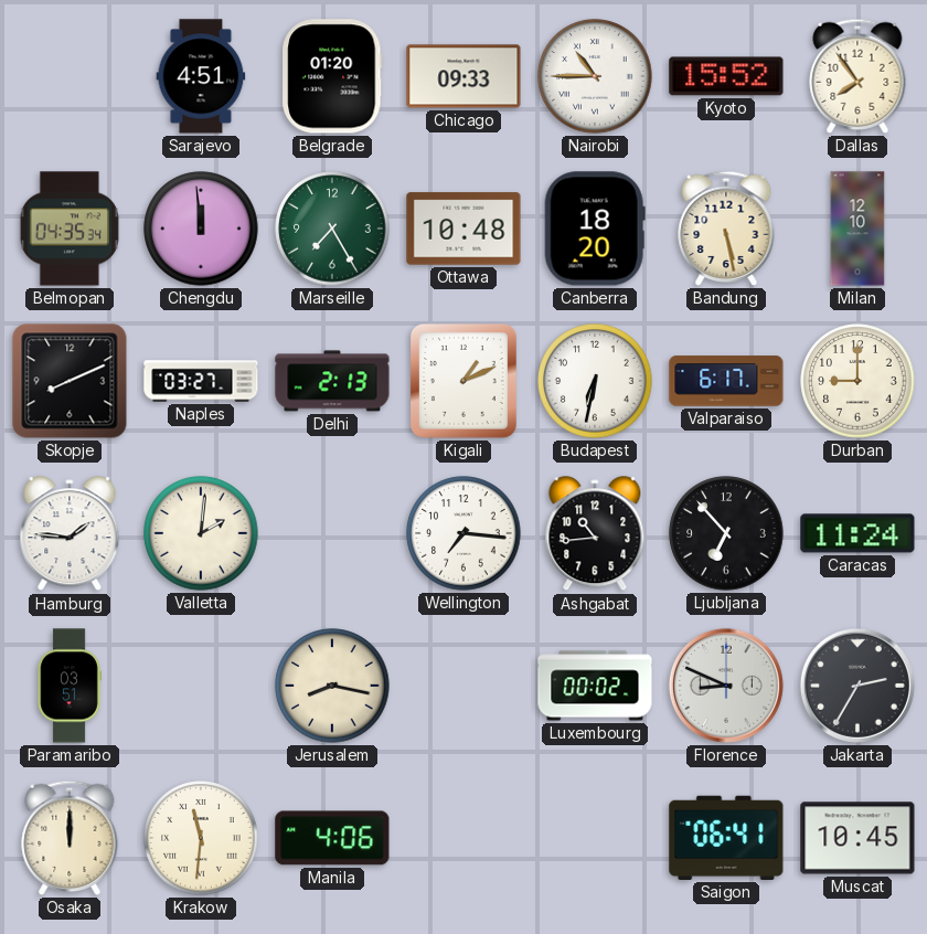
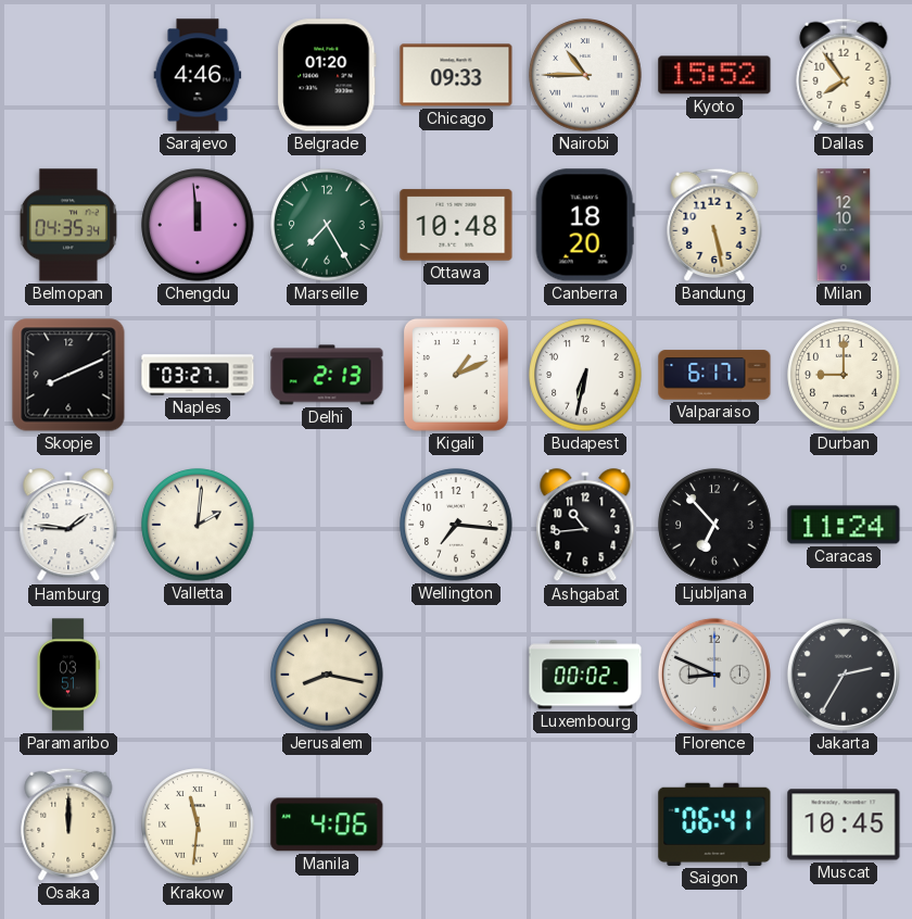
Sarajevo: 4:51 -> 4:46
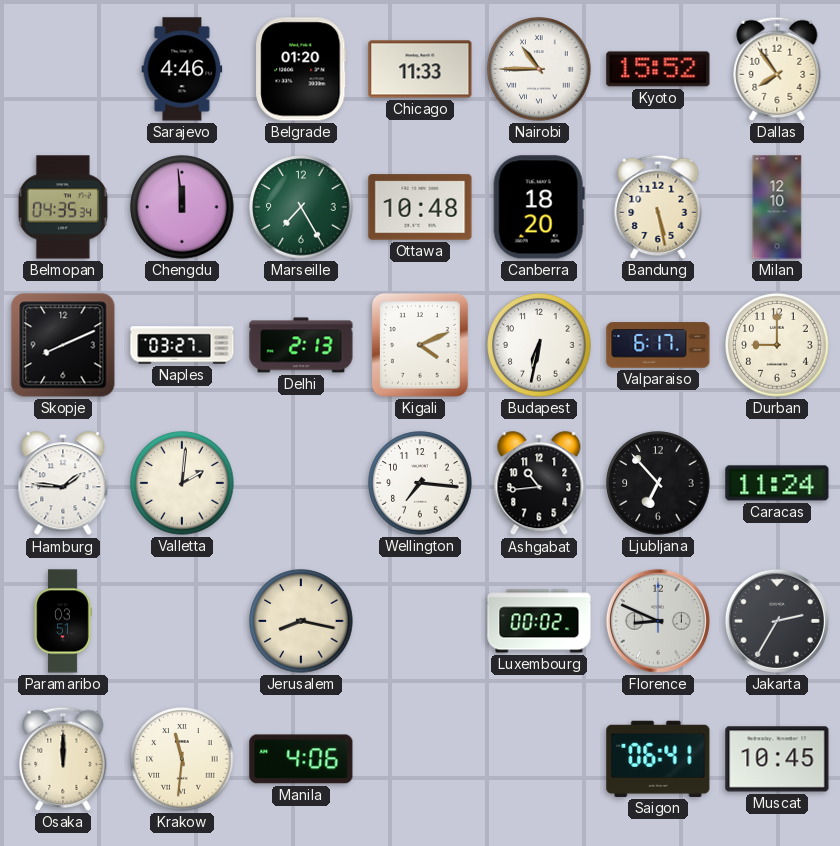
Chicago: 09:33 -> 11:33
Kigali: 1:11 -> 4:11
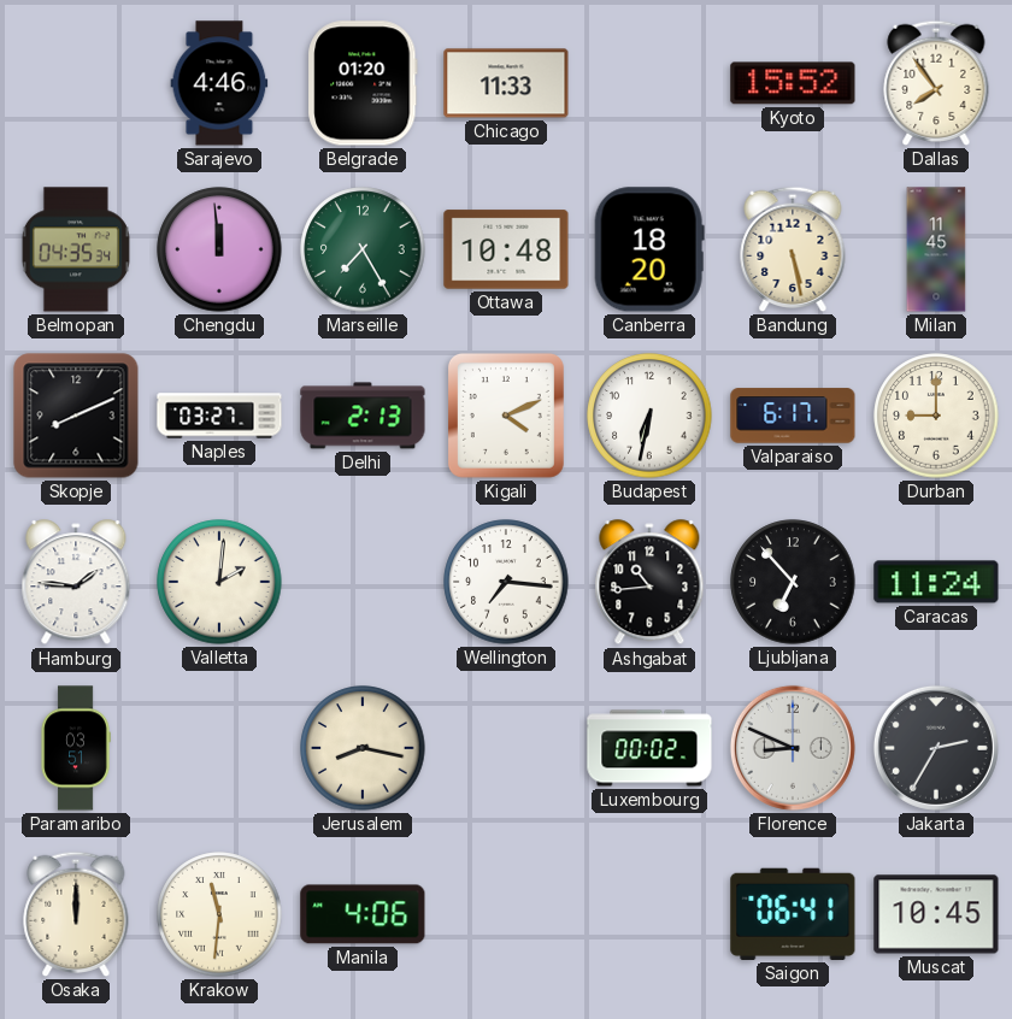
Nairobi: 10:45 -> none
Milan: 12:10 -> 11:45
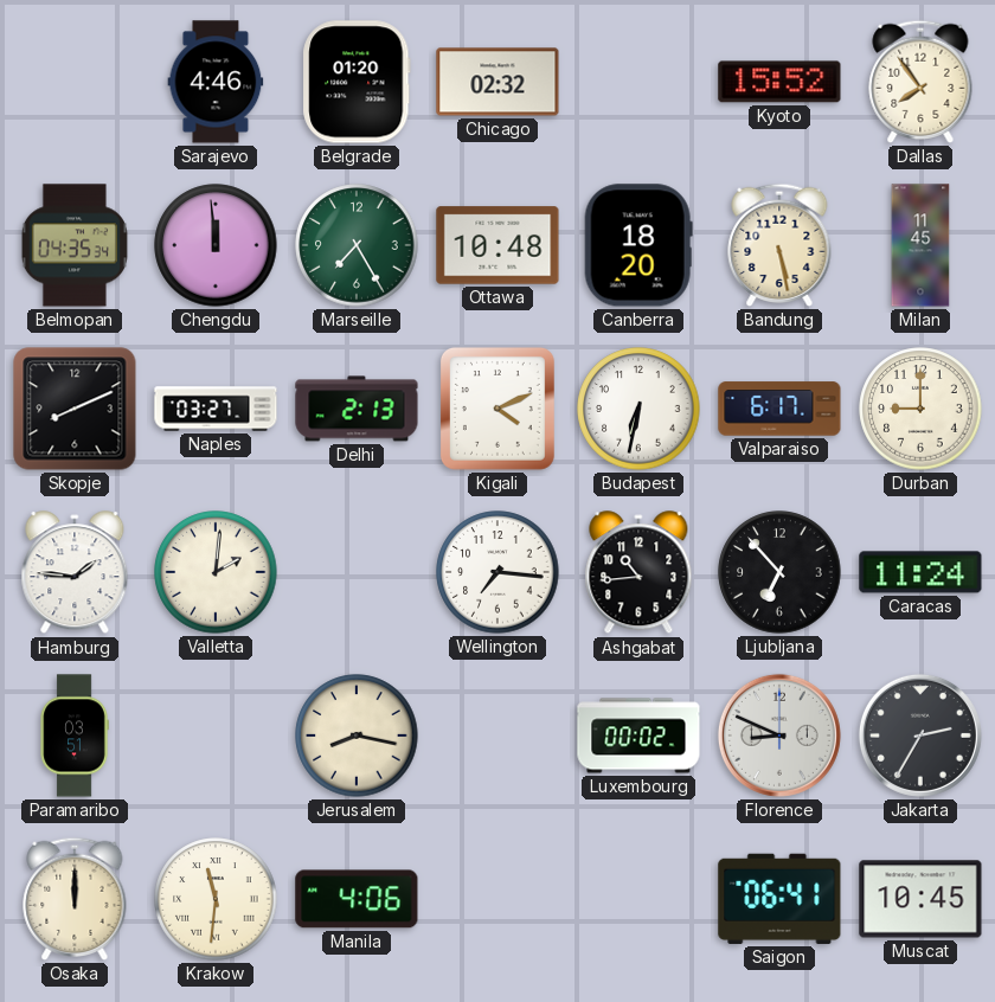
Chicago: 11:33 -> 02:32
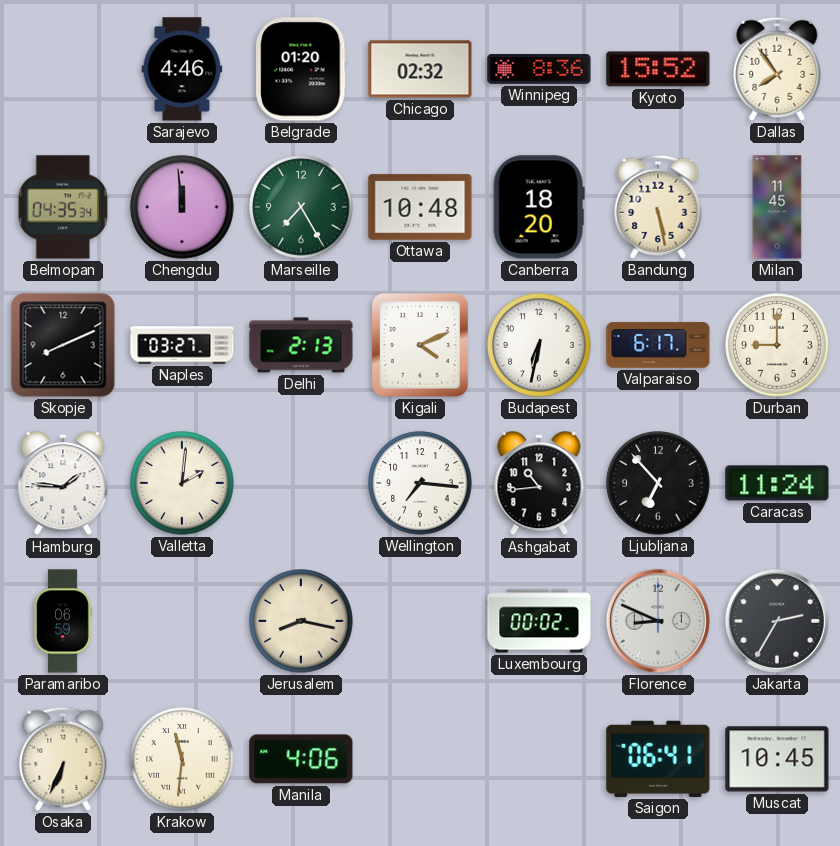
Winnipeg: none -> 8:36
Paramaribo: 03:51 -> 06:59
Osaka: 12:00 -> 6:34
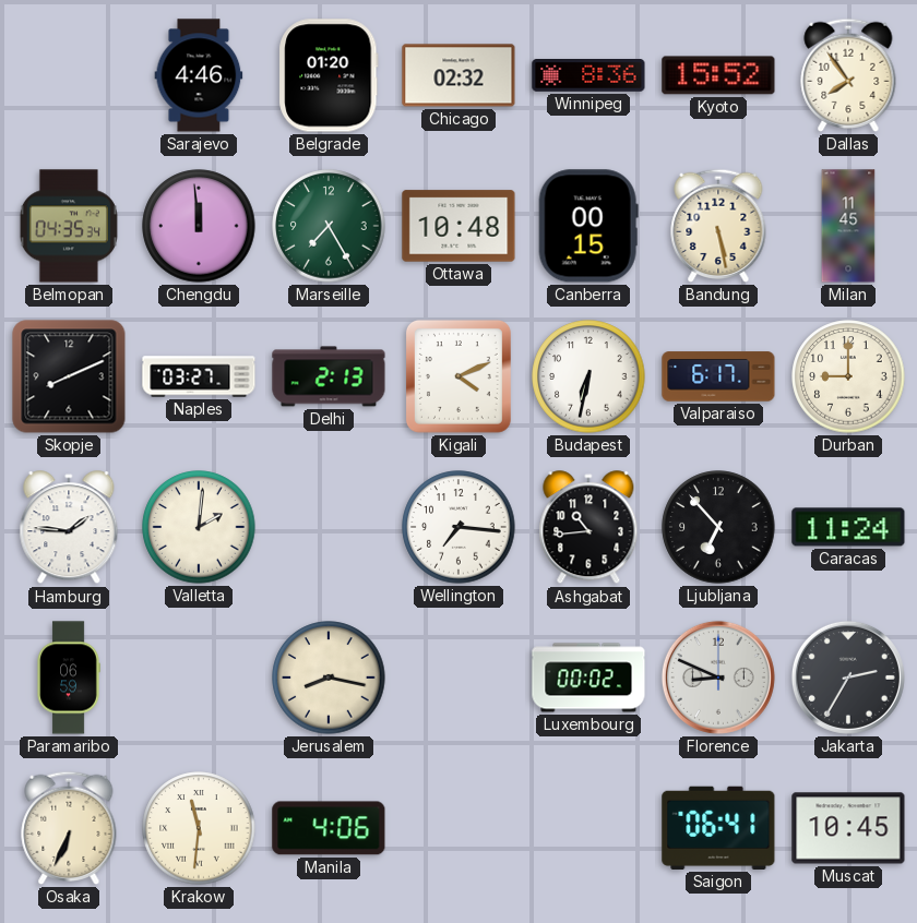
Canberra: 18:20 -> 00:15
